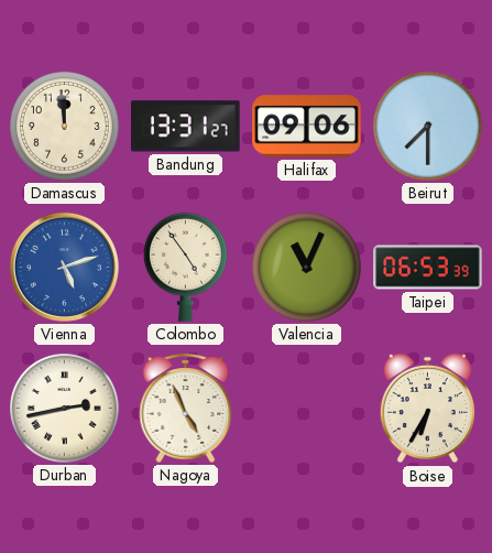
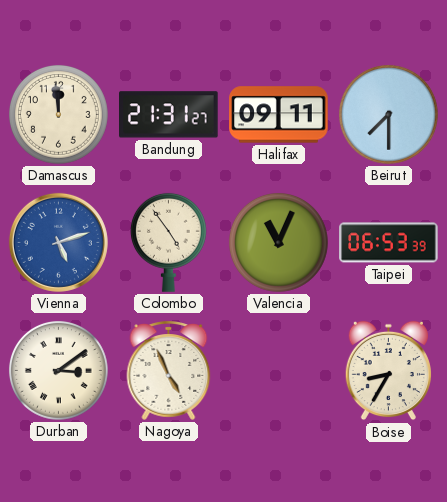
Bandung: 13:31 -> 21:31
Halifax: 09:06 -> 09:11
Durban: 2:43 -> 3:09
Boise: 6:35 -> 8:35
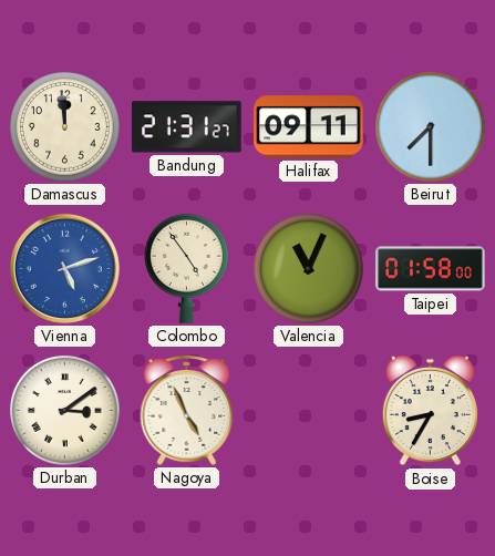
Taipei: 06:53 -> 01:58
